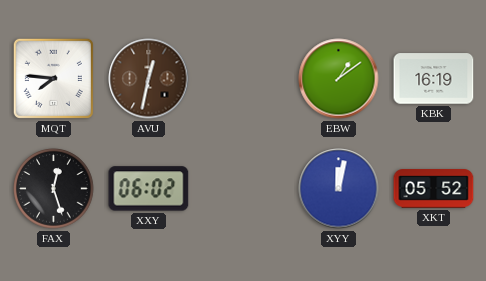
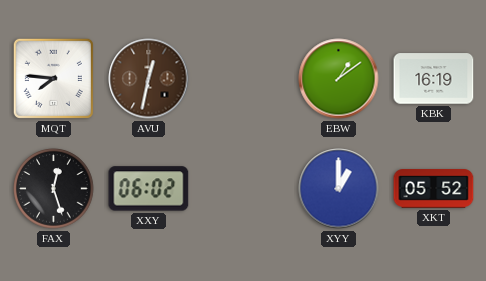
XYY: 12:02 -> 1:00
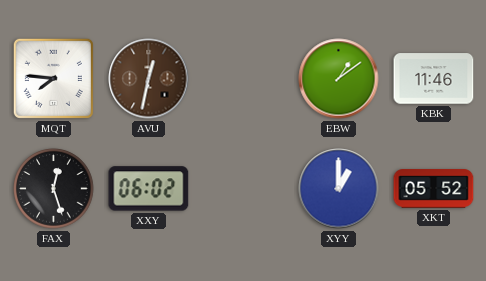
KBK: 16:19 -> 11:46
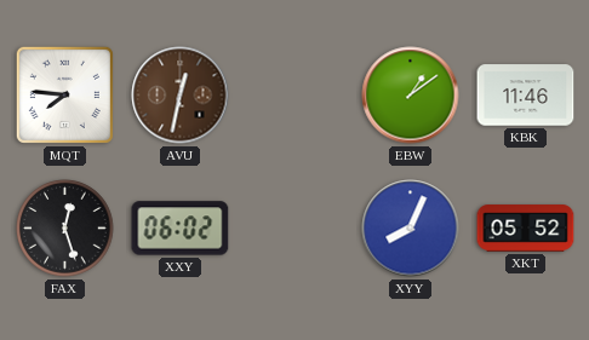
XYY: 1:00 -> 8:04
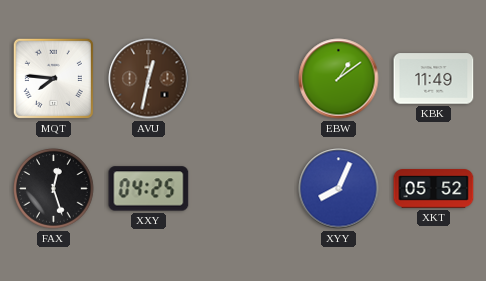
KBK: 11:46 -> 11:49
XXY: 06:02 -> 04:25
